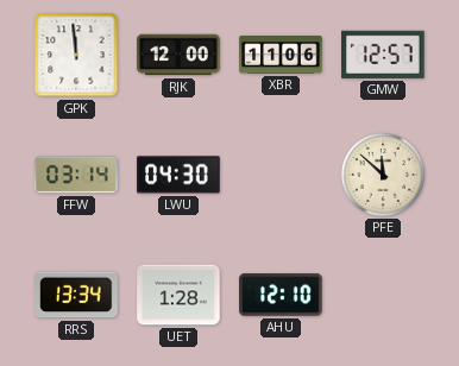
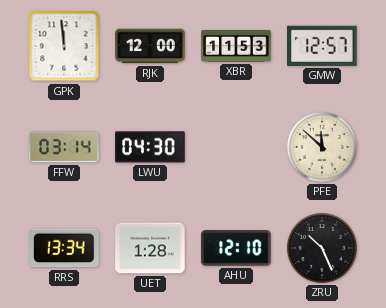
XBR: 11:06 -> 11:53
ZRU: none -> 10:26
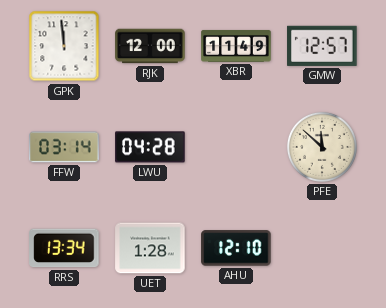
XBR: 11:53 -> 11:49
LWU: 04:30 -> 04:28
ZRU: 10:26 -> none
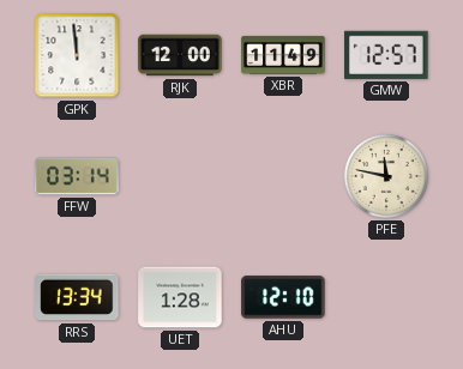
LWU: 04:28 -> none
PFE: 11:52 -> 11:47
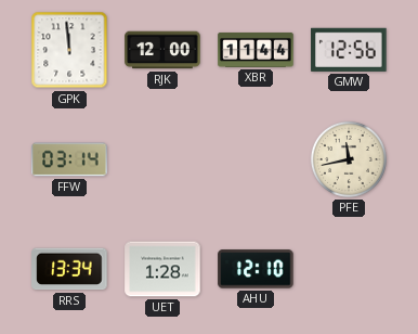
XBR: 11:49 -> 11:44
GMW: 12:57 -> 12:56
PFE: 11:47 -> 11:43
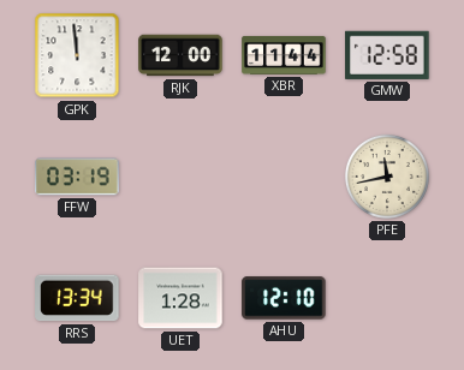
GMW: 12:56 -> 12:58
FFW: 03:14 -> 03:19
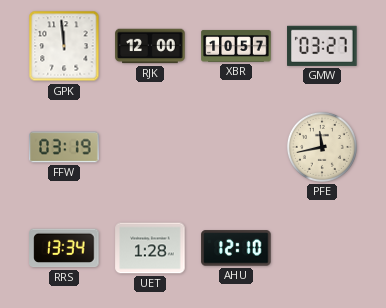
XBR: 11:44 -> 10:57
GMW: 12:58 -> 03:27
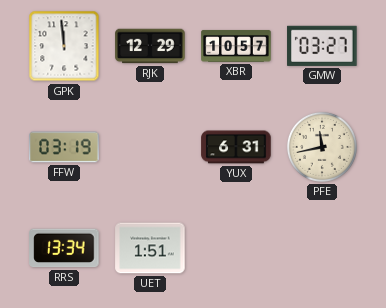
RJK: 12:00 -> 12:29
YUX: none -> 6:31
UET: 1:28 -> 1:51
AHU: 12:10 -> none
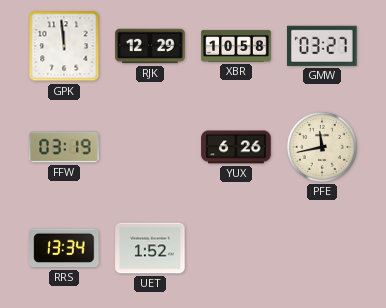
XBR: 10:57 -> 10:58
YUX: 6:31 -> 6:26
UET: 1:51 -> 1:52
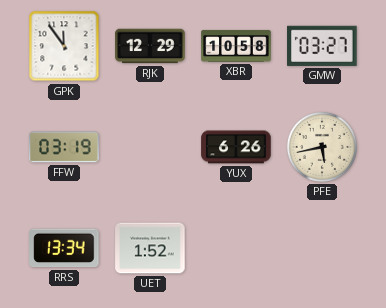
GPK: 11:59 -> 11:54
PFE: 11:43 -> 5:43
